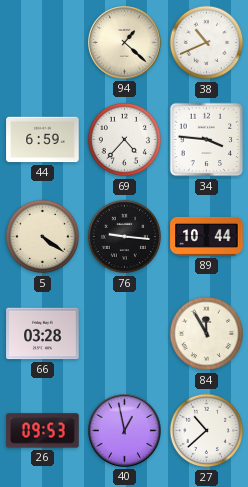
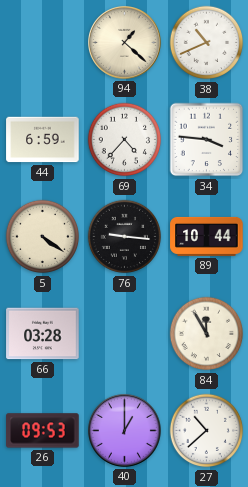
40: 12:58 -> 1:00
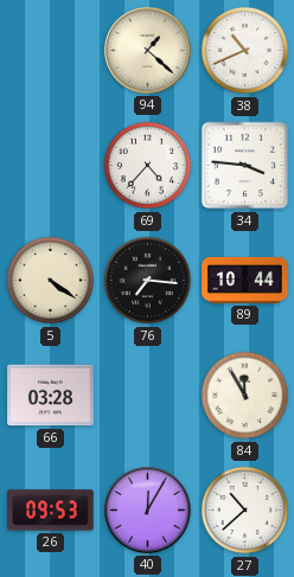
44: 6:59 -> none
76: 9:16 -> 7:16
40: 1:00 -> 12:05
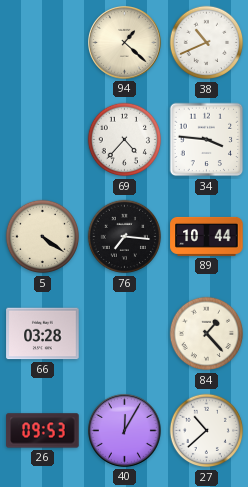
84: 11:55 -> 1:23
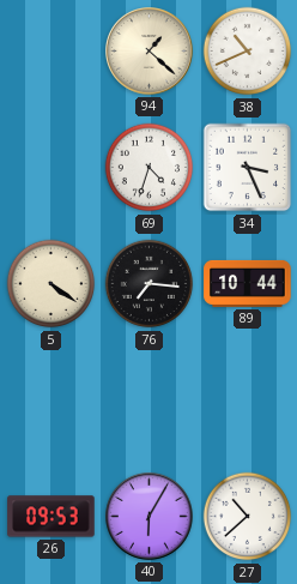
69: 4:37 -> 4:33
34: 3:46 -> 3:26
66: 03:28 -> none
84: 1:23 -> none
40: 12:05 -> 6:05
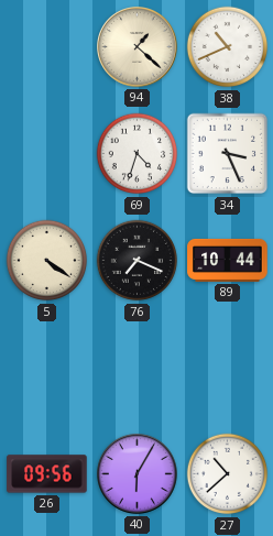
76: 7:16 -> 7:19
26: 09:53 -> 09:56
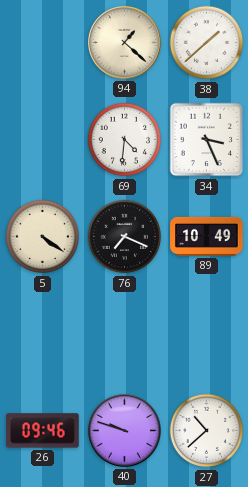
38: 10:41 -> 1:38
69: 4:33 -> 4:31
89: 10:44 -> 10:49
26: 09:56 -> 09:46
40: 6:05 -> 9:48
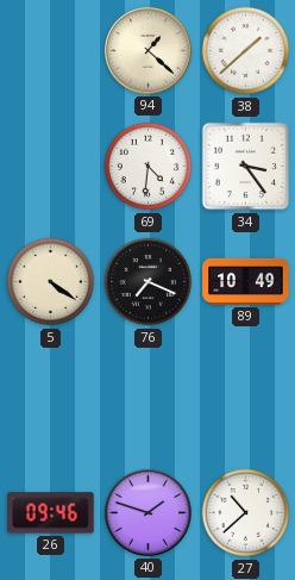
34: 3:26 -> 3:24
40: 9:48 -> 1:48
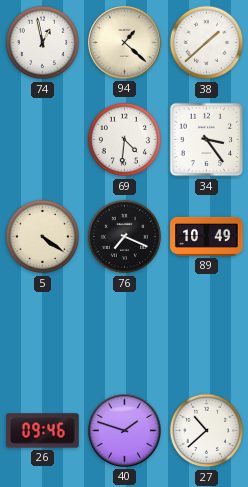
74: none -> 12:58
